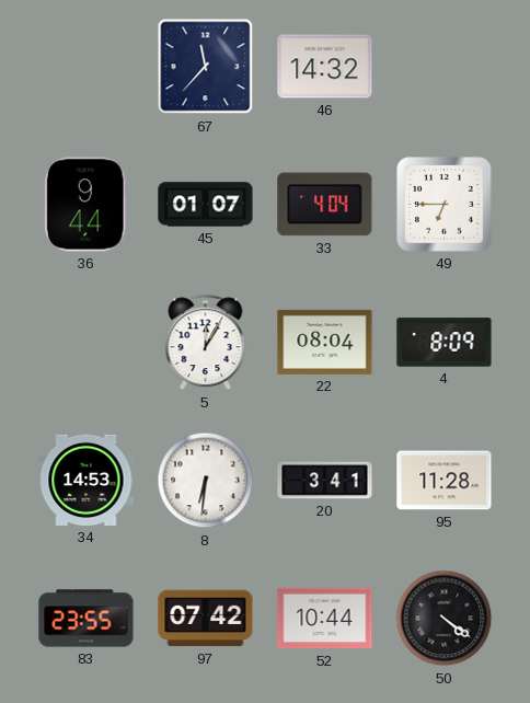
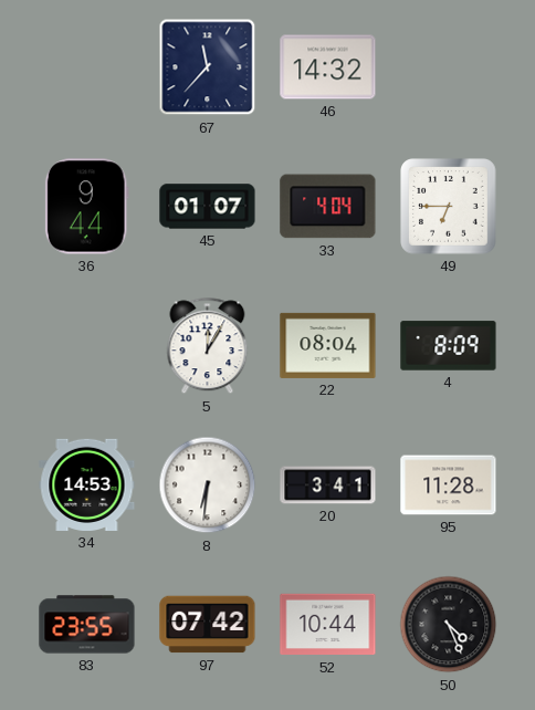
50: 4:21 -> 4:26
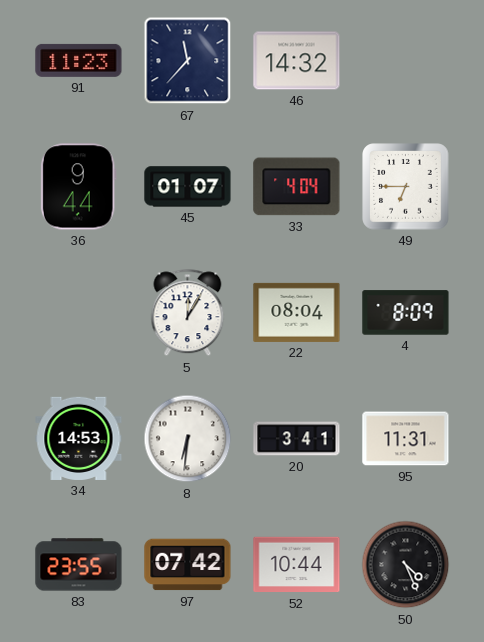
91: none -> 11:23
95: 11:28 -> 11:31
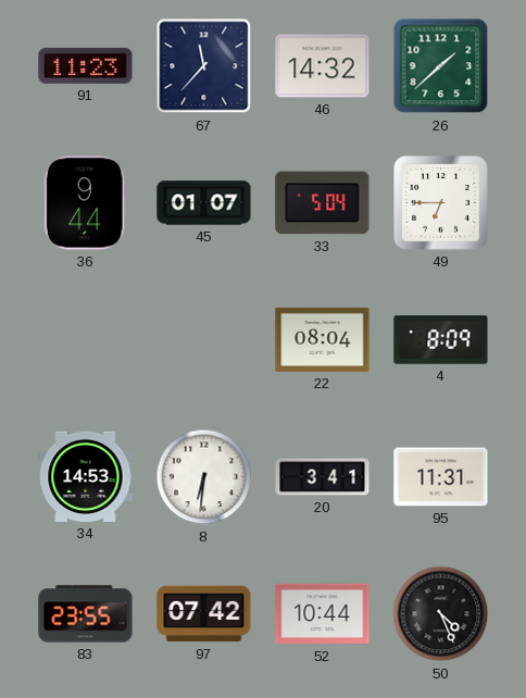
26: none -> 1:38
33: 4:04 -> 5:04
5: 12:05 -> none
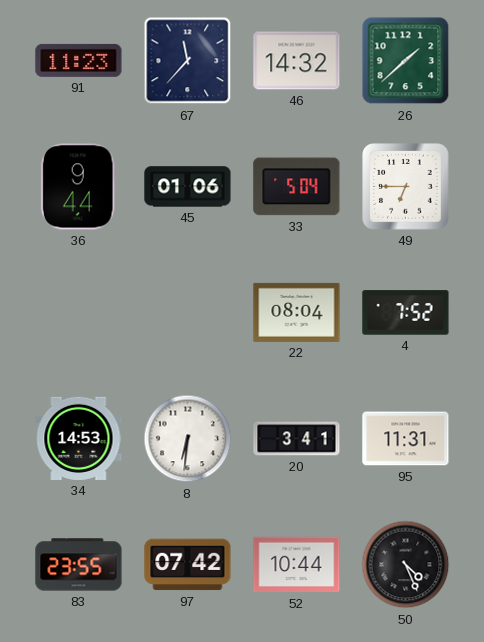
45: 01:07 -> 01:06
4: 8:09 -> 7:52
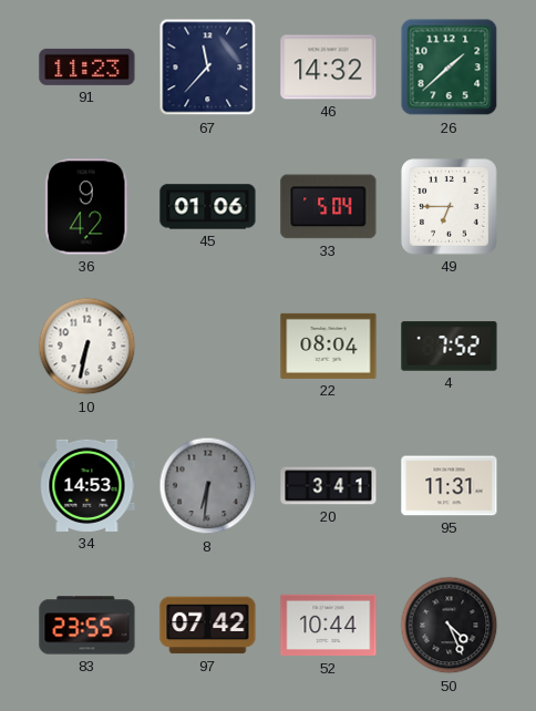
36: 9:44 -> 9:42
10: none -> 6:32
8 dial: white -> grey
